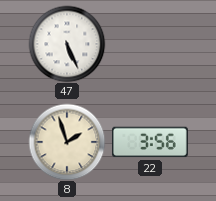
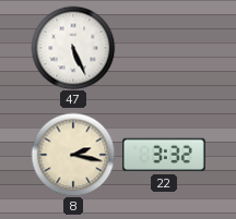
8: 1:57 -> 2:17
22: 3:56 -> 3:32
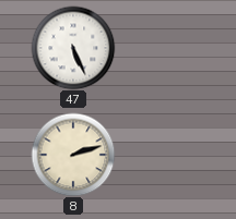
8: 2:17 -> 2:12
22: 3:32 -> none
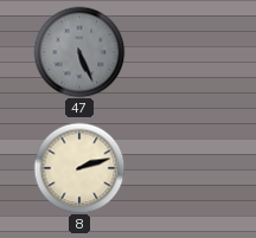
47 dial: white -> grey
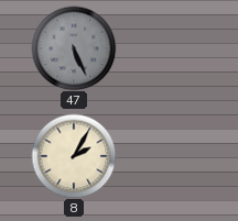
8: 2:12 -> 2:05
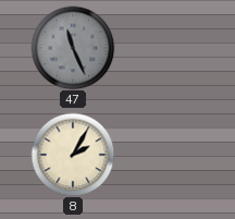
47: 5:26 -> 11:26
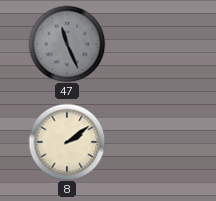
8: 2:05 -> 2:09
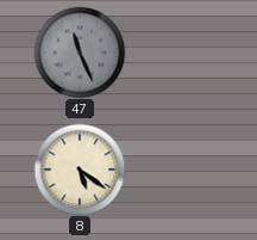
8: 2:09 -> 5:21
